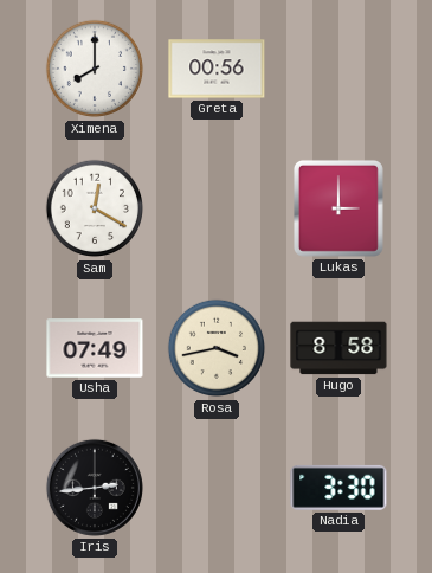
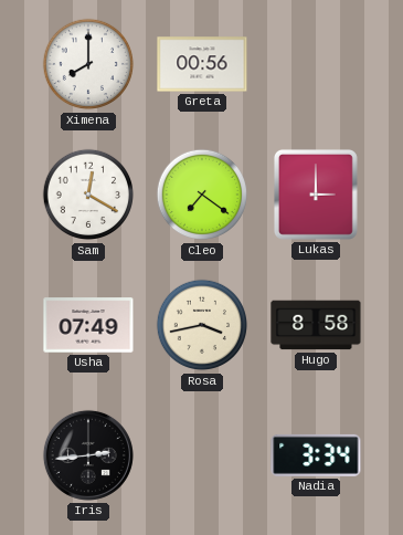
Cleo: none -> 7:21
Nadia: 3:30 -> 3:34
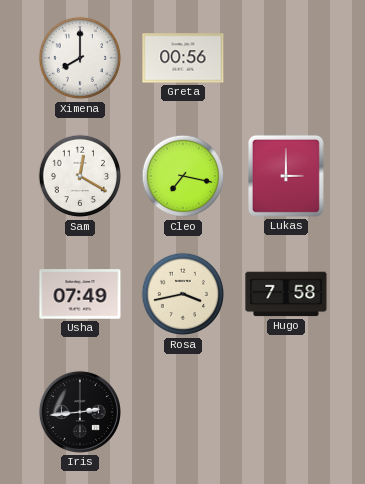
Cleo: 7:21 -> 7:17
Hugo: 8:58 -> 7:58
Nadia: 3:34 -> none
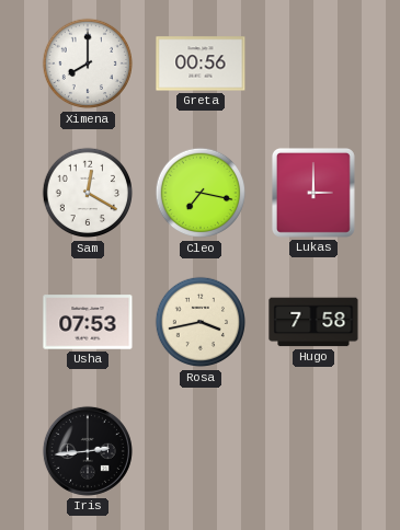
Usha: 07:49 -> 07:53
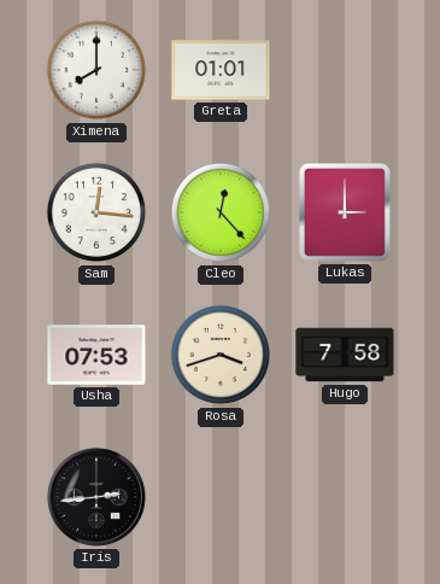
Greta: 00:56 -> 01:01
Sam: 12:20 -> 12:16
Cleo: 7:17 -> 12:23
Rosa: 3:43 -> 3:42
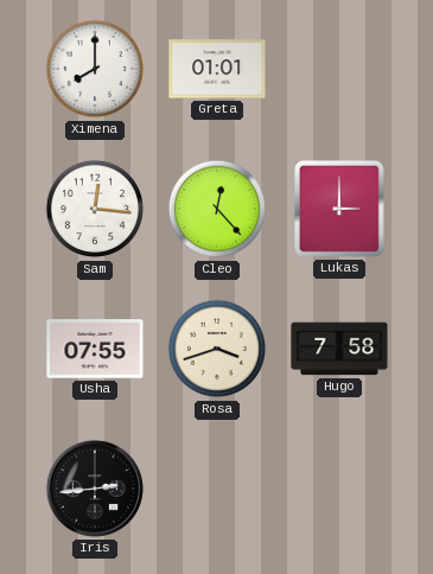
Usha: 07:53 -> 07:55
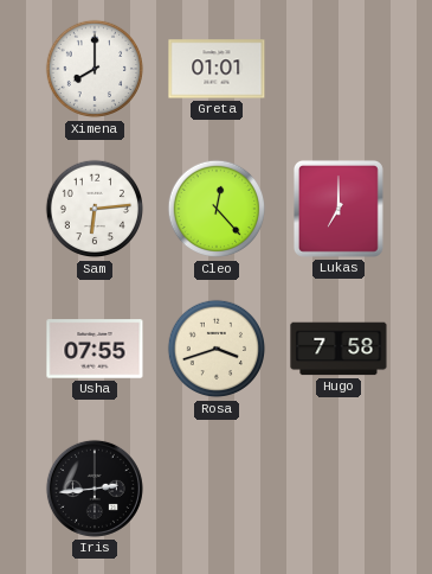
Sam: 12:16 -> 6:14
Lukas: 3:00 -> 7:00
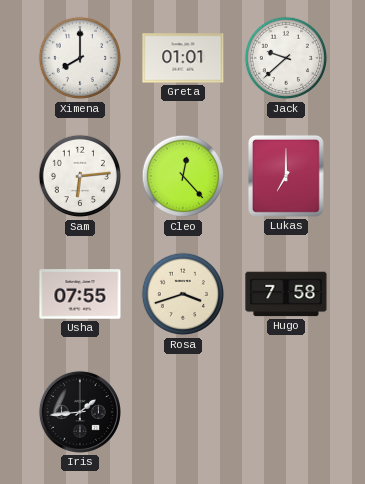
Jack: none -> 9:38
Iris: 2:44 -> 1:44
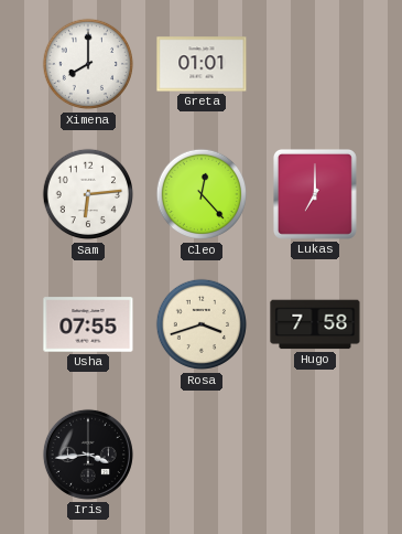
Jack: 9:38 -> none
Iris: 1:44 -> 3:44
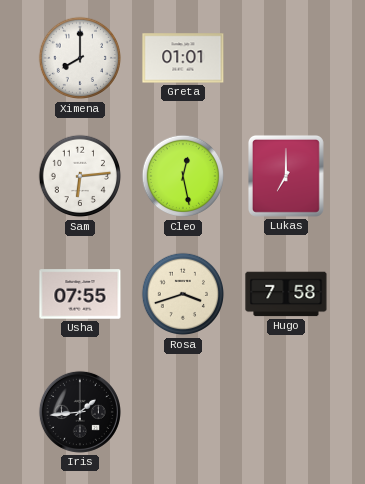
Cleo: 12:23 -> 12:28
Iris: 3:44 -> 1:44
